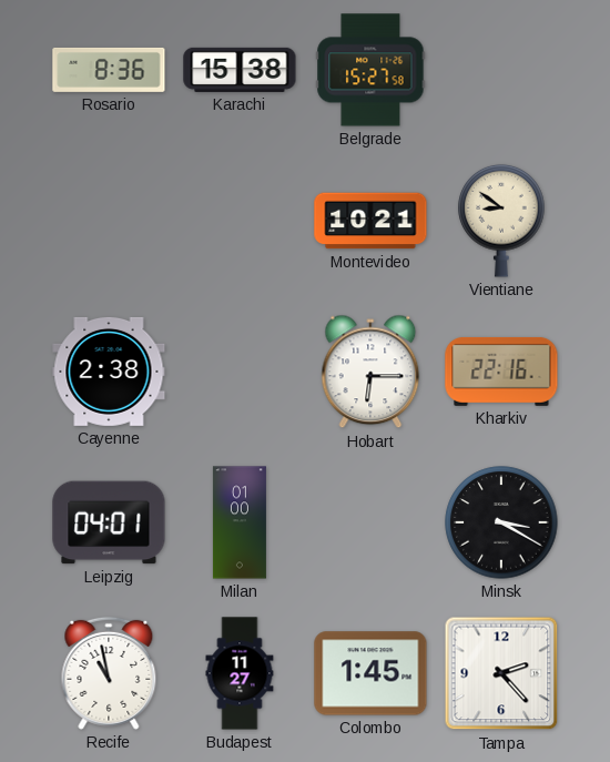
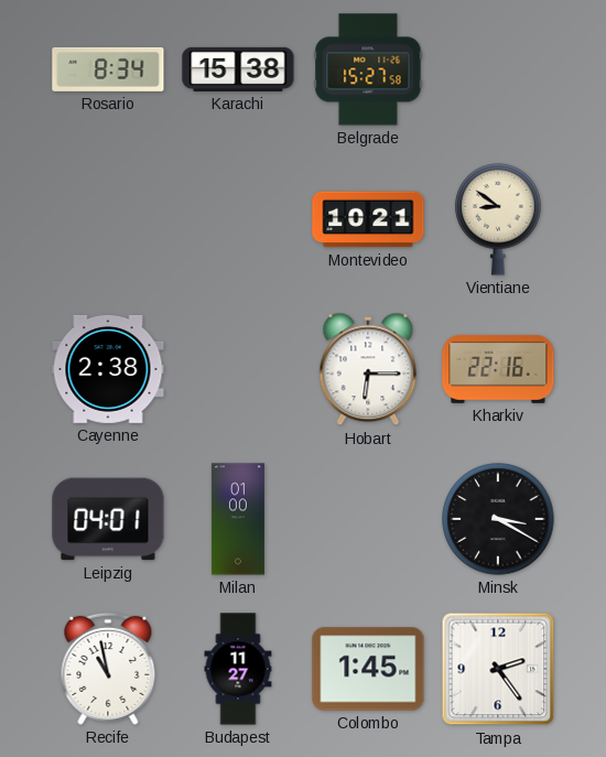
Rosario: 8:36 -> 8:34
Tampa: 2:23 -> 2:24
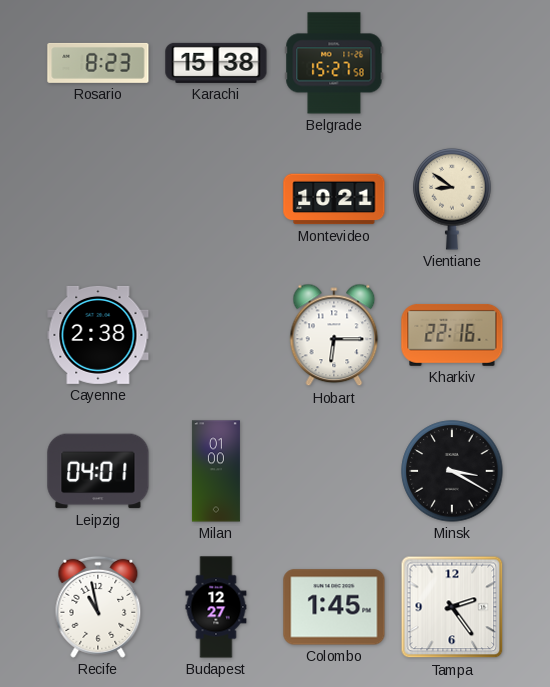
Rosario: 8:34 -> 8:23
Budapest: 11:27 -> 12:27
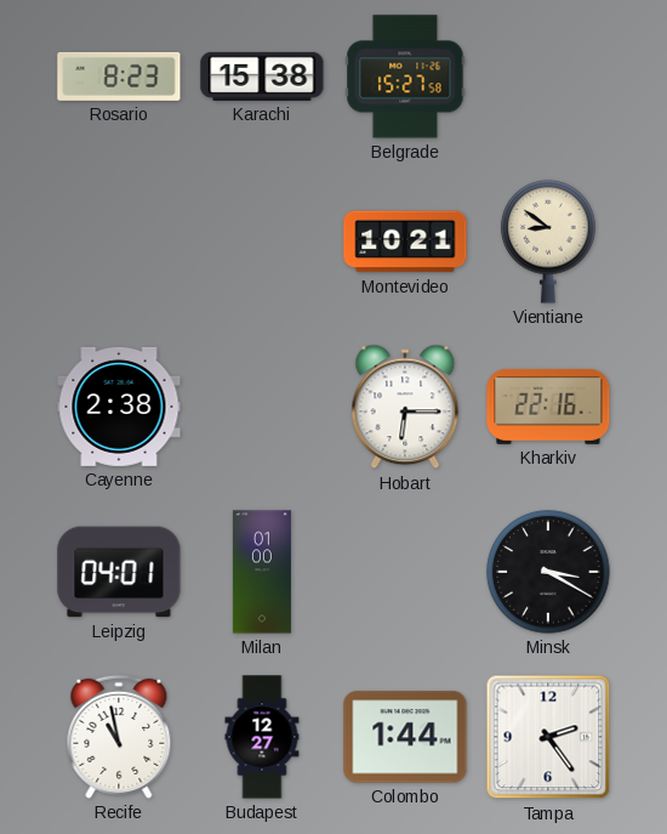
Colombo: 1:45 -> 1:44
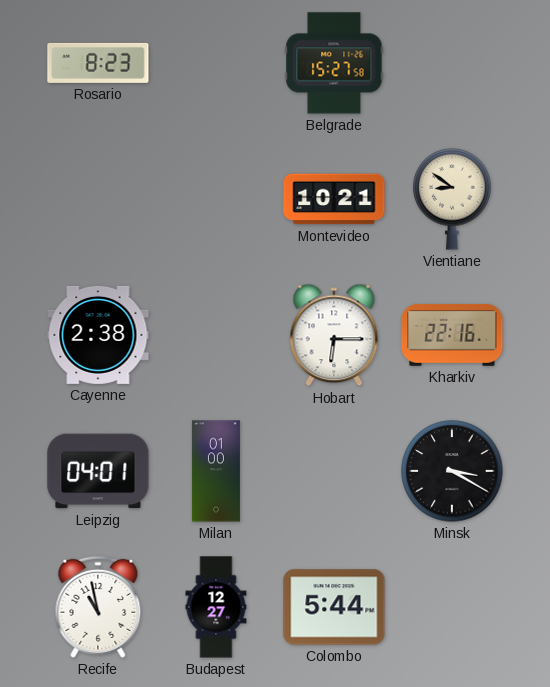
Karachi: 15:38 -> none
Colombo: 1:44 -> 5:44
Tampa: 2:24 -> none
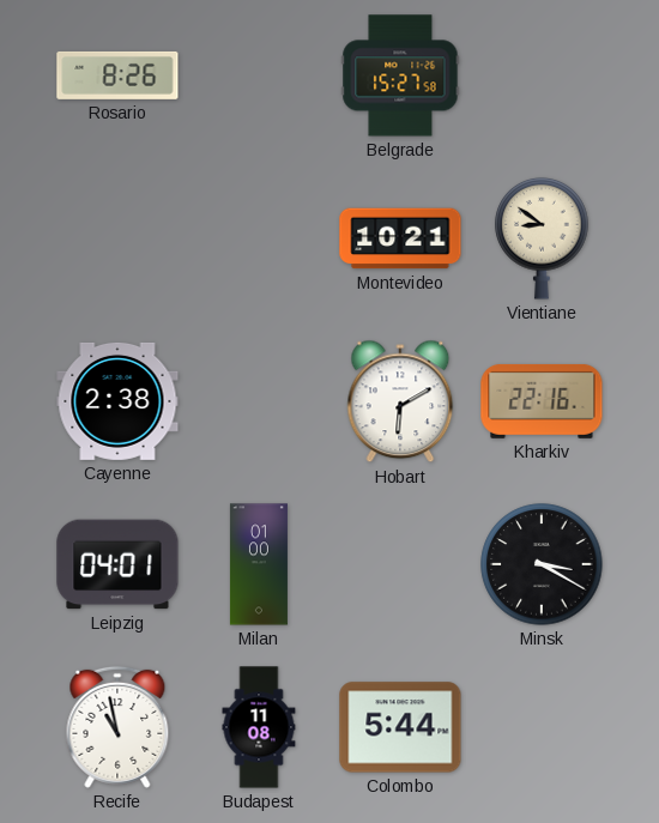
Rosario: 8:23 -> 8:26
Hobart: 6:15 -> 6:10
Budapest: 12:27 -> 11:08
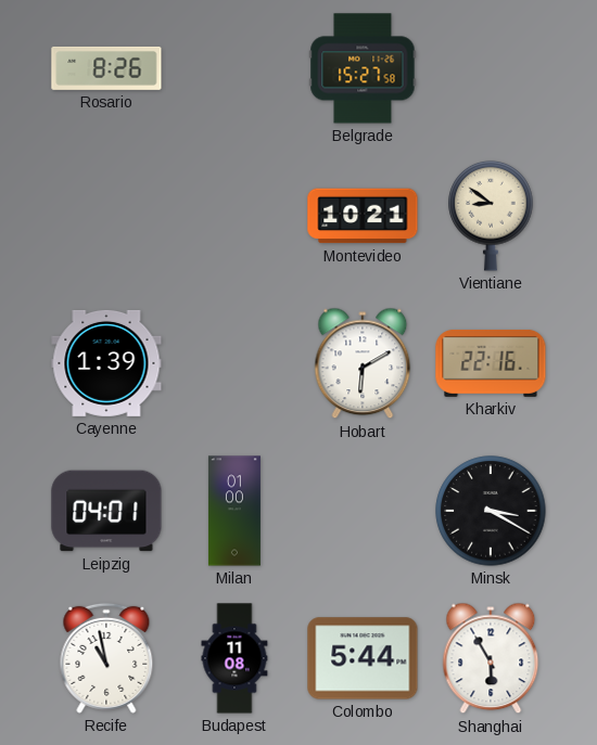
Cayenne: 2:38 -> 1:39
Shanghai: none -> 5:55
